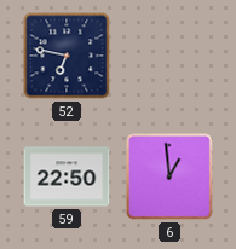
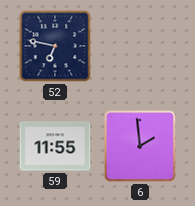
59: 22:50 -> 11:55
6: 12:59 -> 1:59
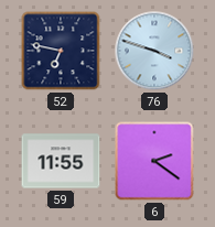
76: none -> 3:48
6: 1:59 -> 2:21
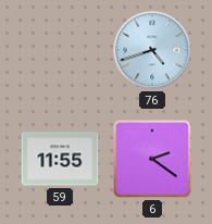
52: 6:47 -> none
76: 3:48 -> 4:42
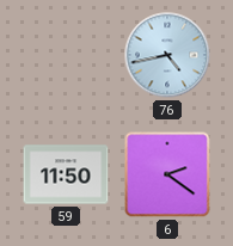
76: 4:42 -> 4:43
59: 11:55 -> 11:50
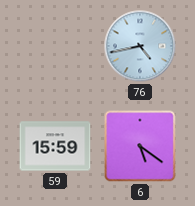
59: 11:50 -> 15:59
6: 2:21 -> 5:21
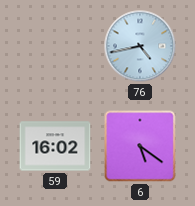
59: 15:59 -> 16:02
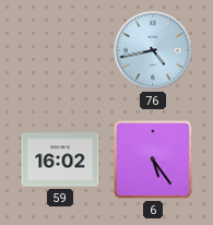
6: 5:21 -> 5:24
